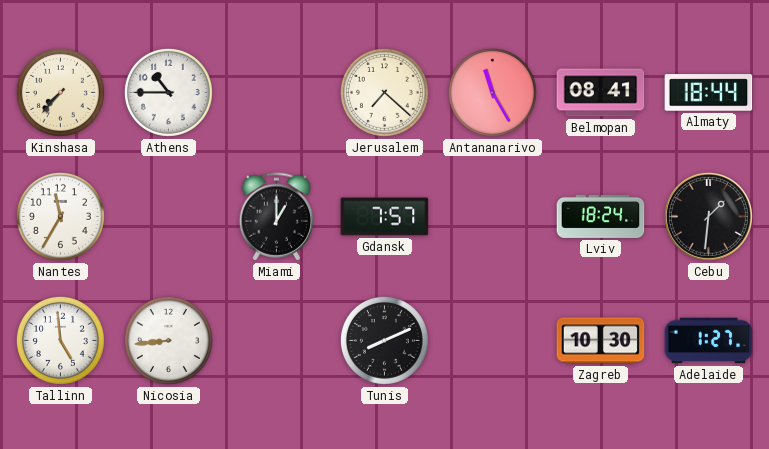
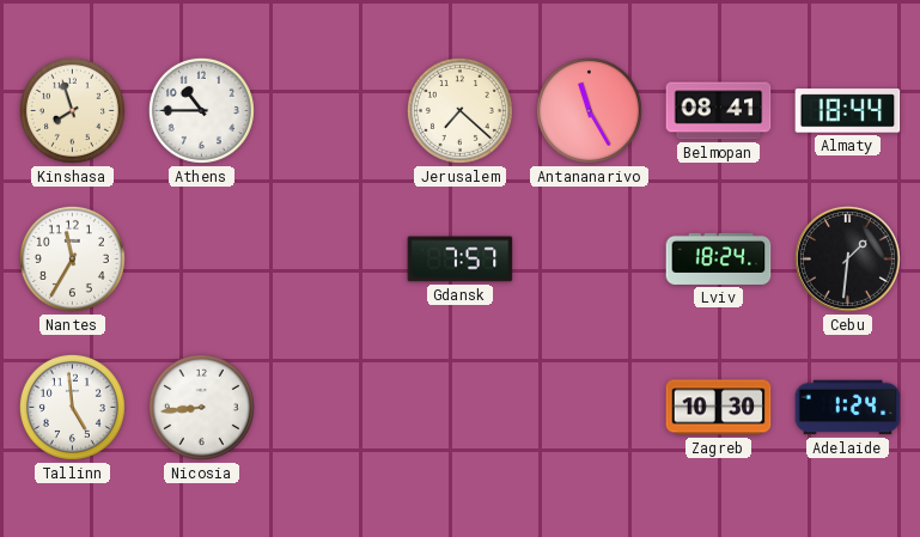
Kinshasa: 7:37 -> 7:57
Miami: 1:00 -> none
Tunis: 8:11 -> none
Adelaide: 1:27 -> 1:24
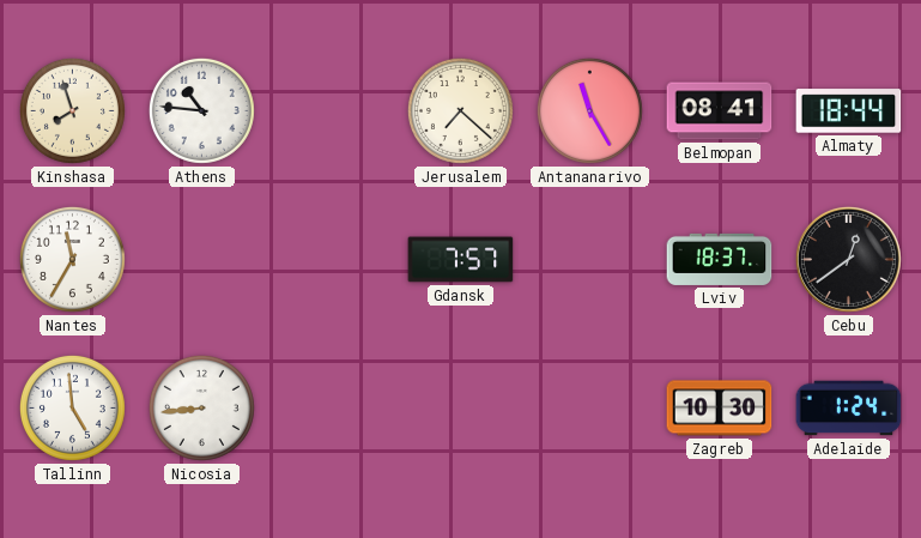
Athens: 10:45 -> 10:46
Lviv: 18:24 -> 18:37
Cebu: 1:31 -> 12:39
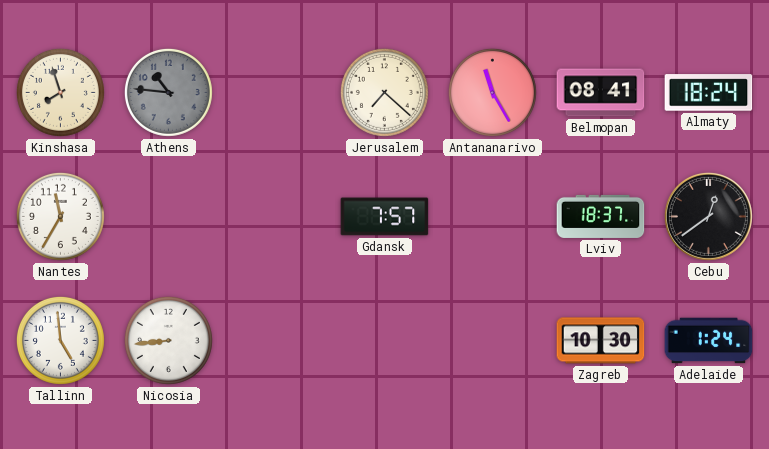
Athens dial: white -> grey
Almaty: 18:44 -> 18:24
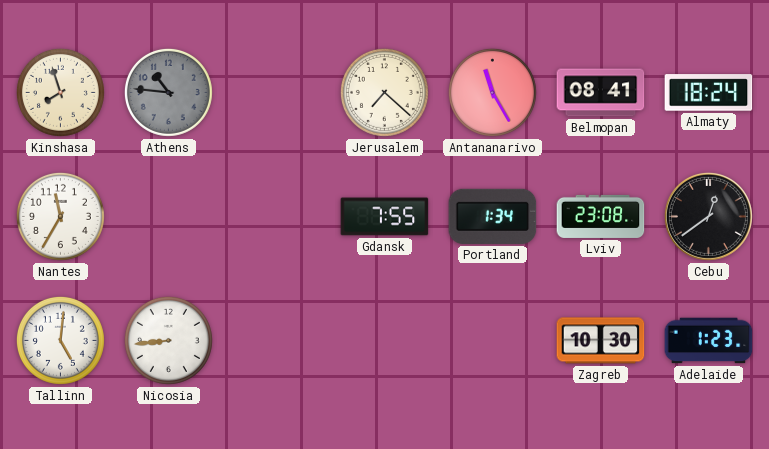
Gdansk: 7:57 -> 7:55
Portland: none -> 1:34
Lviv: 18:37 -> 23:08
Tallinn: 4:59 -> 5:01
Adelaide: 1:24 -> 1:23
